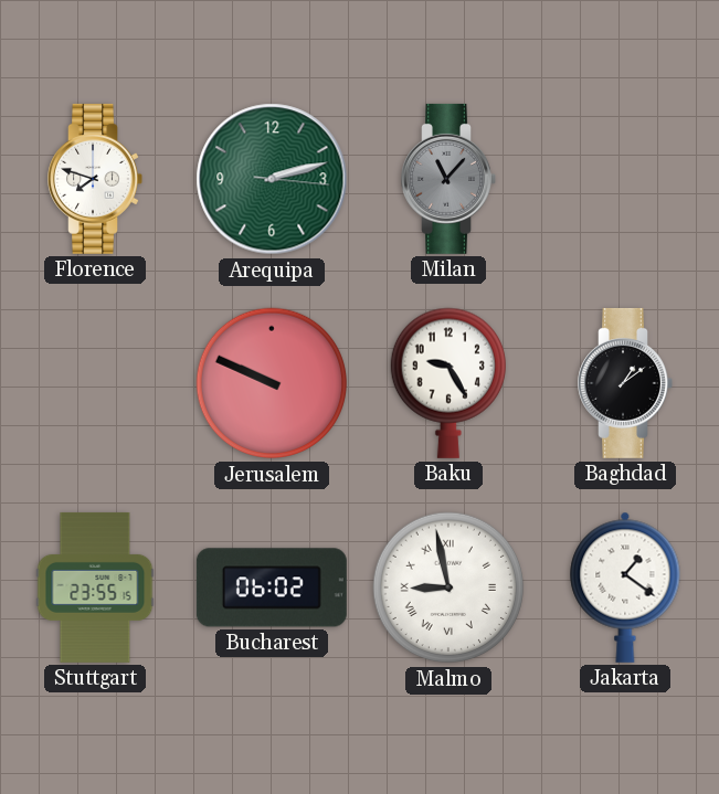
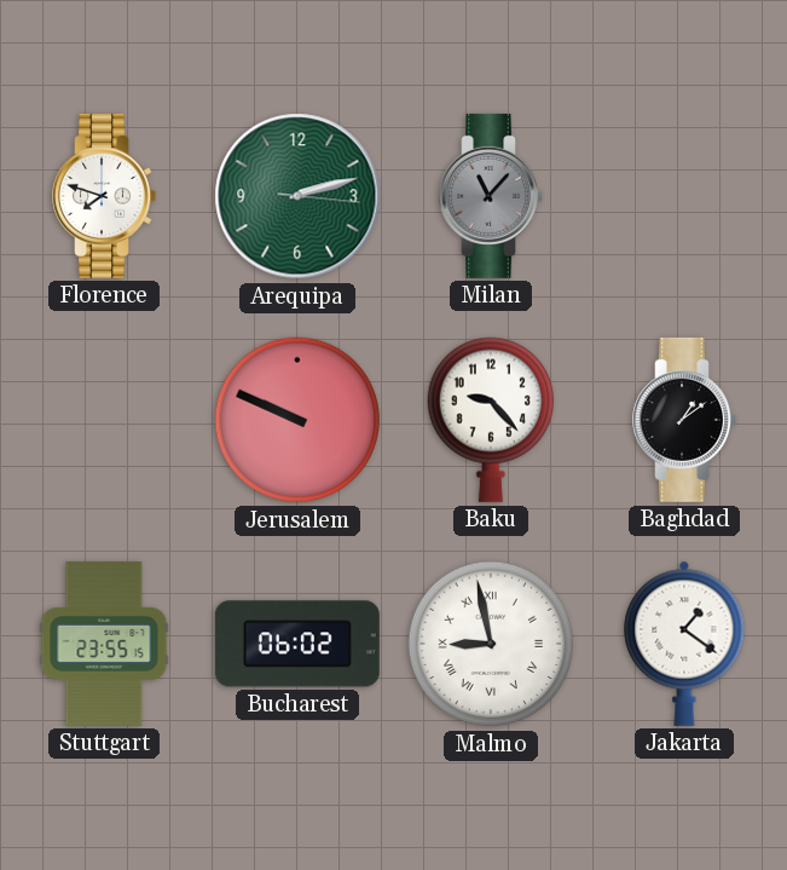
Baku: 9:25 -> 9:23
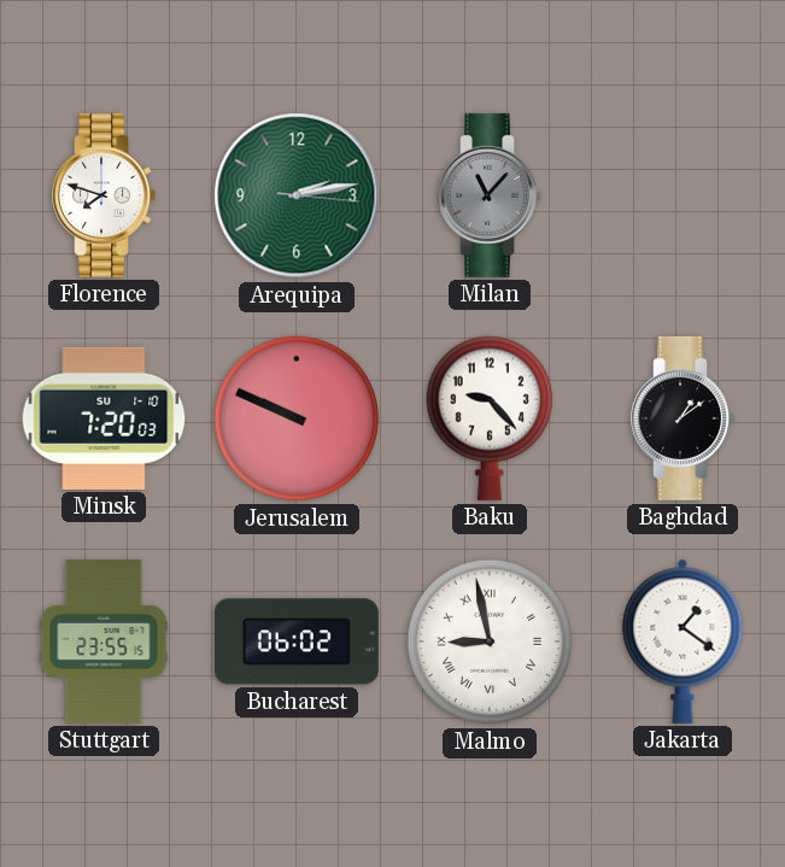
Arequipa: 2:12 -> 2:13
Minsk: none -> 7:20
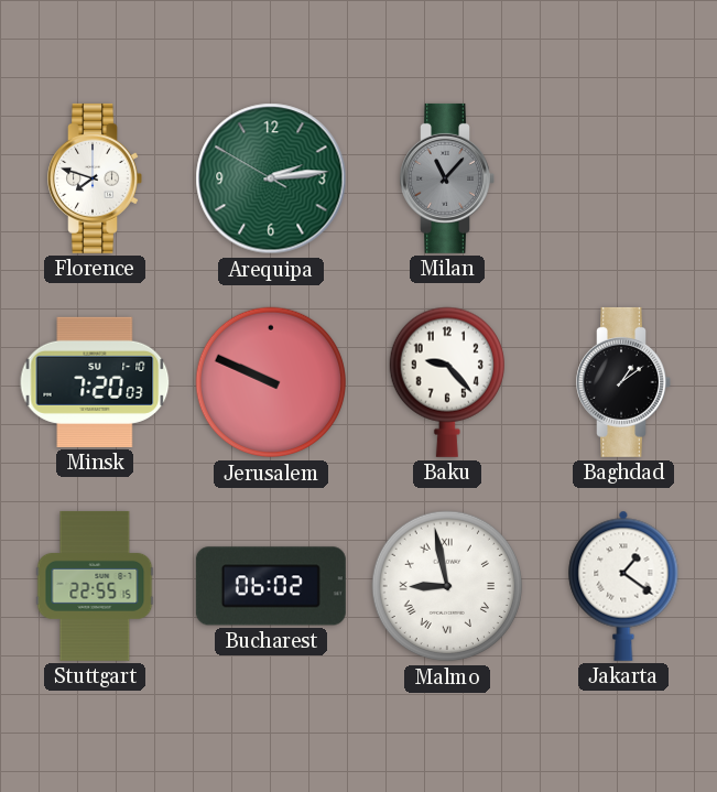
Arequipa: 2:13:16 -> 2:13:50
Stuttgart: 23:55 -> 22:55
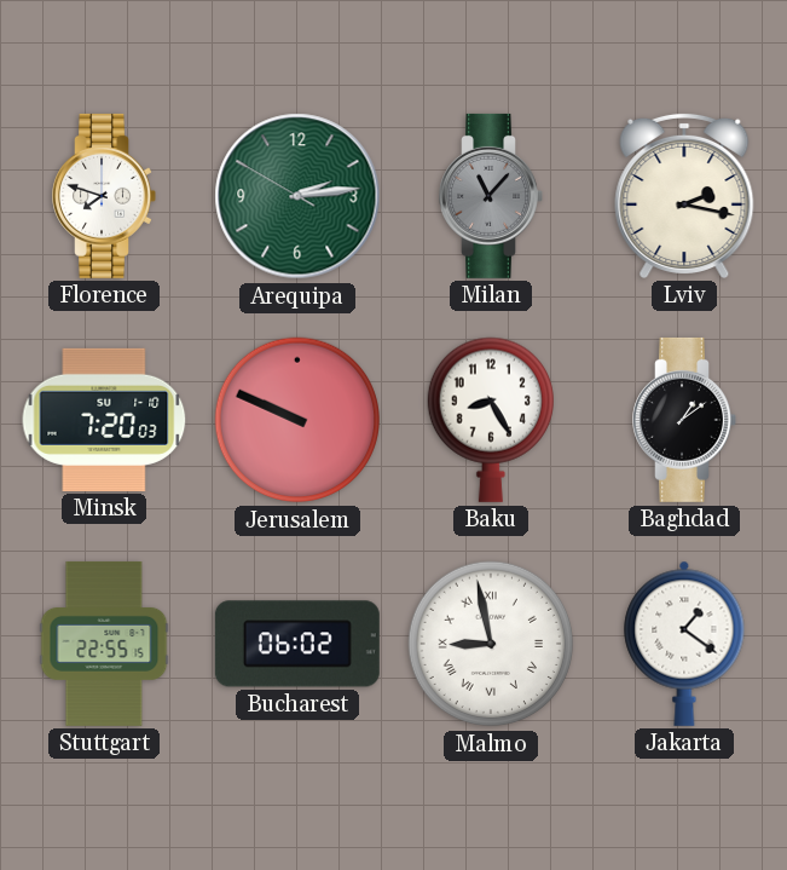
Lviv: none -> 2:17
Baku: 9:23 -> 8:25
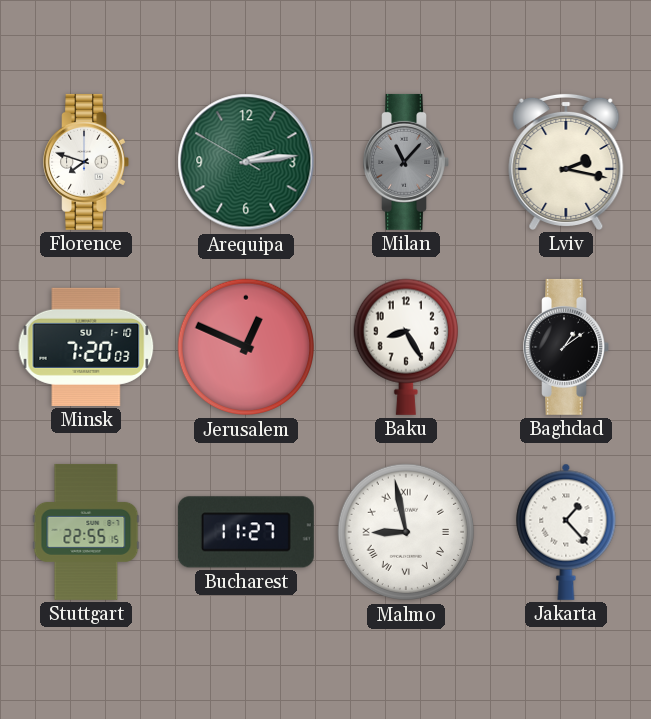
Jerusalem: 9:49 -> 12:49
Bucharest: 06:02 -> 11:27
Jakarta: 1:21 -> 1:23
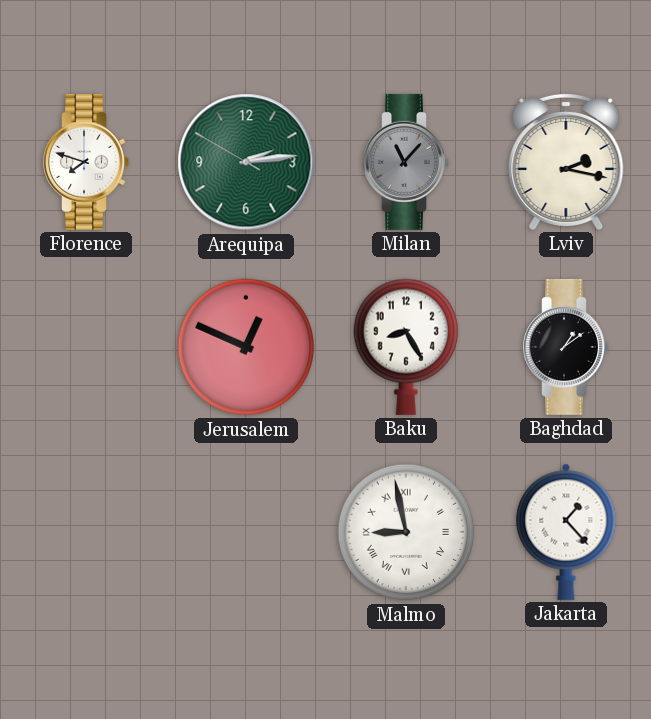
Minsk: 7:20 -> none
Stuttgart: 22:55 -> none
Bucharest: 11:27 -> none
